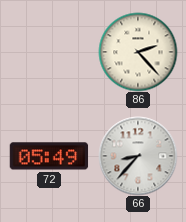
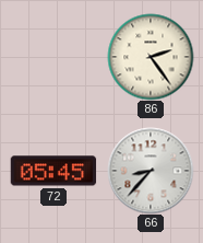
86: 2:23 -> 2:24
72: 05:49 -> 05:45
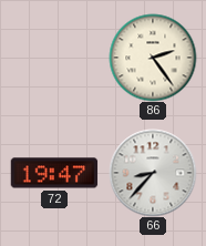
72: 05:45 -> 19:47
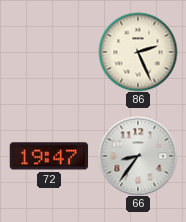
86: 2:24 -> 2:26
66: 8:37 -> 8:36
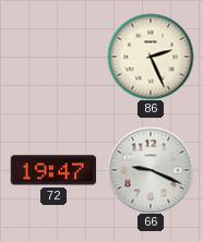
66: 8:36 -> 9:19
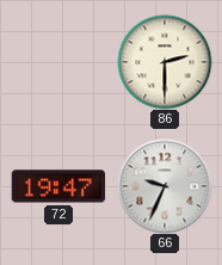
86: 2:26 -> 2:30
66: 9:19 -> 9:34
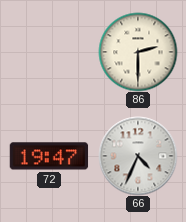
66: 9:34 -> 4:34
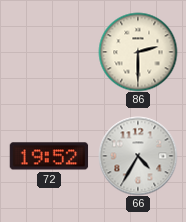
72: 19:47 -> 19:52
66: 4:34 -> 4:35
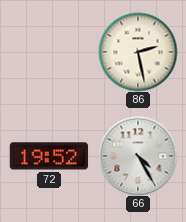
86: 2:30 -> 2:28
66: 4:35 -> 4:25
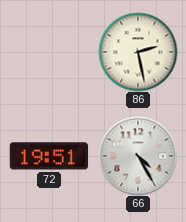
72: 19:52 -> 19:51
